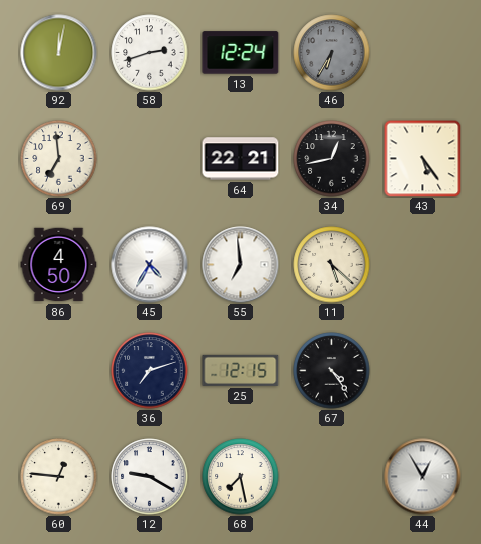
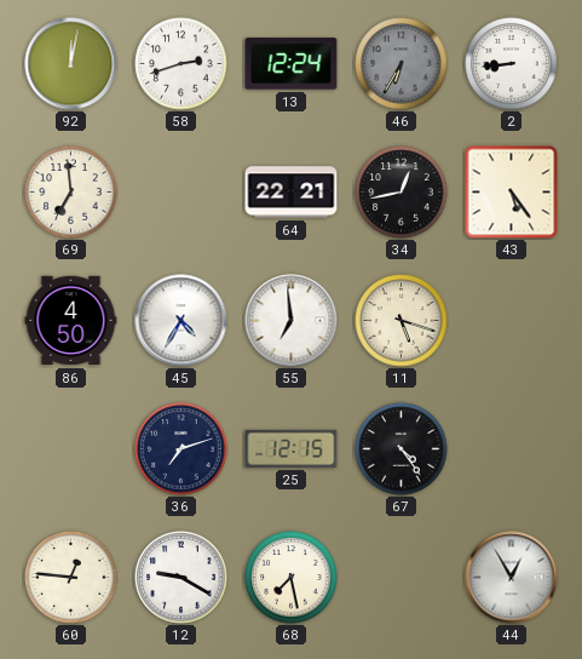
2: none -> 8:44
11: 5:22 -> 5:18
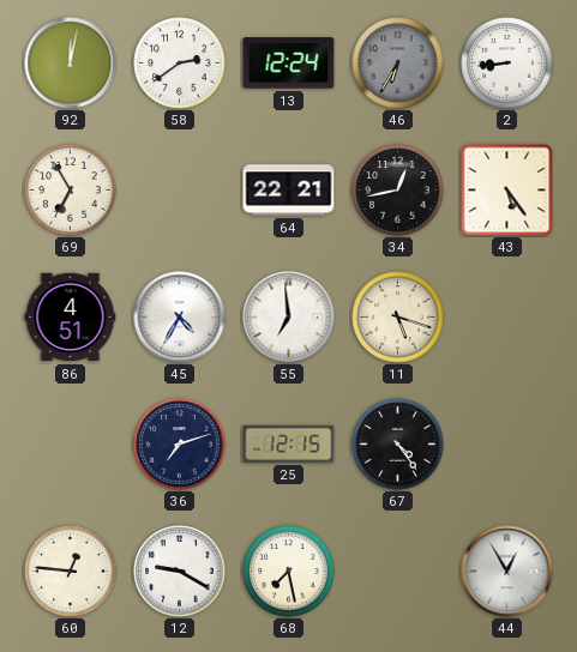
58: 2:42 -> 2:39
69: 6:59 -> 6:55
86: 4:50 -> 4:51
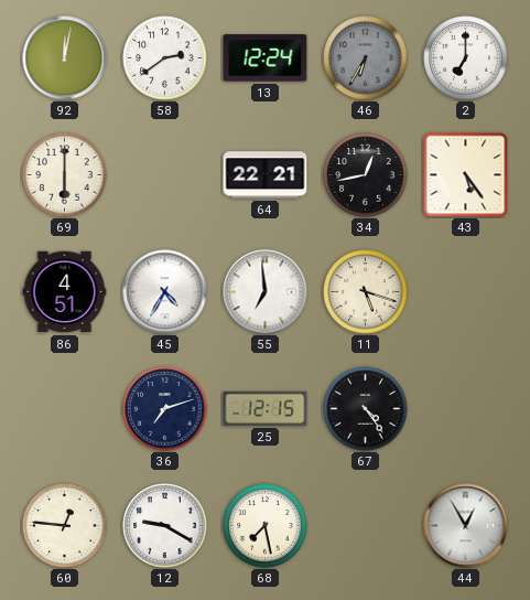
2: 8:44 -> 7:00
69: 6:55 -> 6:00
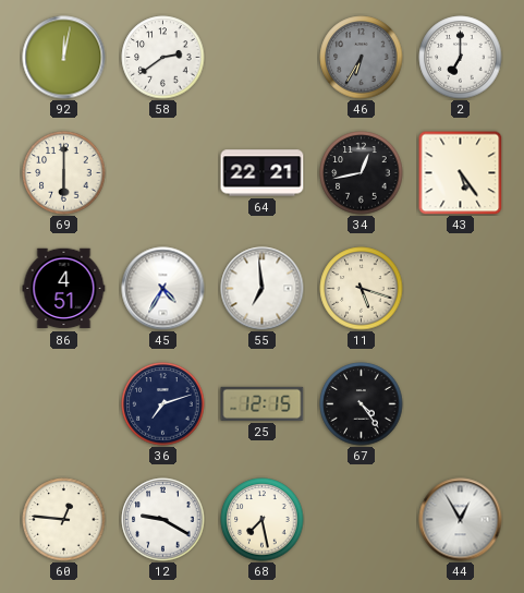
13: 12:24 -> none
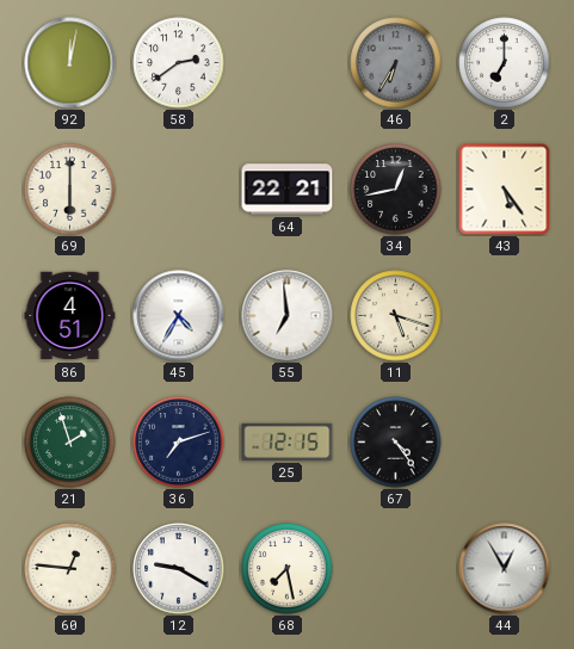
21: none -> 1:57
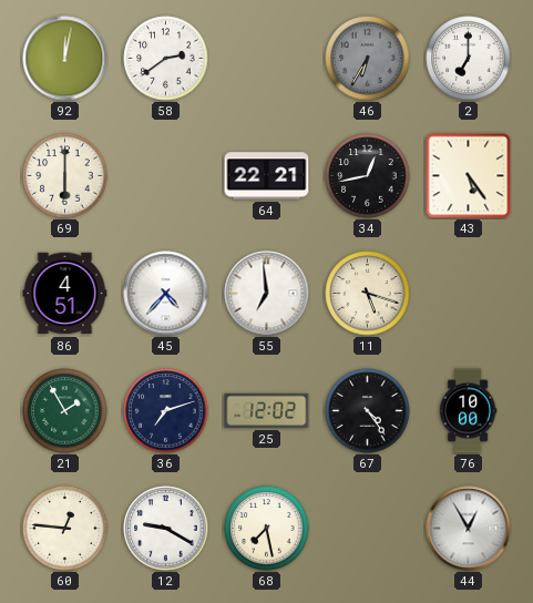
45: 4:35 -> 4:37
21: 1:57 -> 1:55
25: 12:15 -> 12:02
76: none -> 10:00
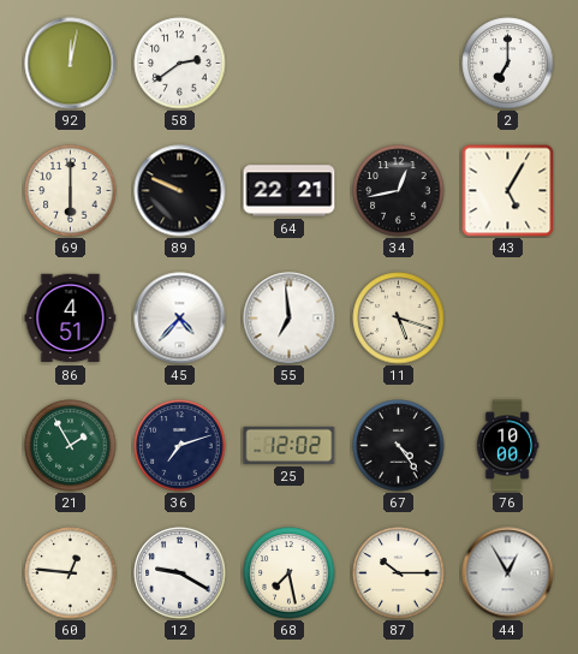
46: 6:35 -> none
89: none -> 9:49
43: 5:24 -> 5:05
87: none -> 10:15
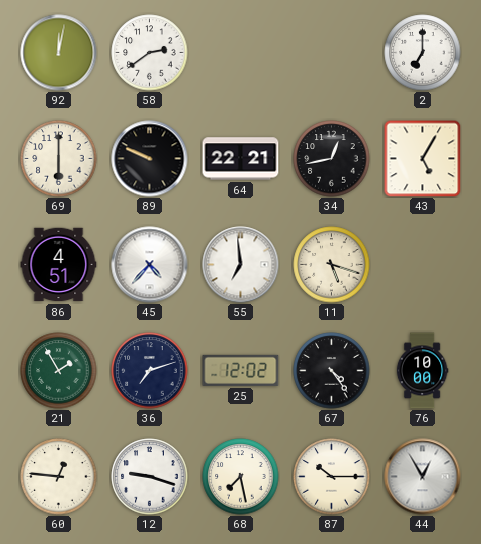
12: 9:20 -> 9:18
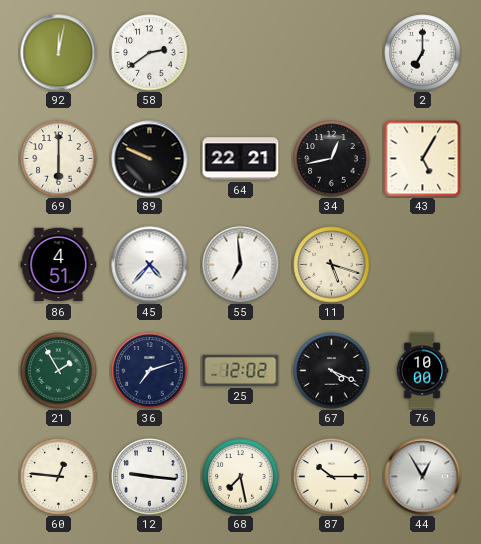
67: 4:24 -> 4:19
12: 9:18 -> 9:16
